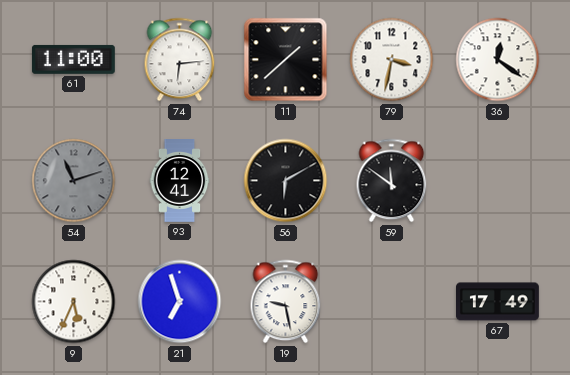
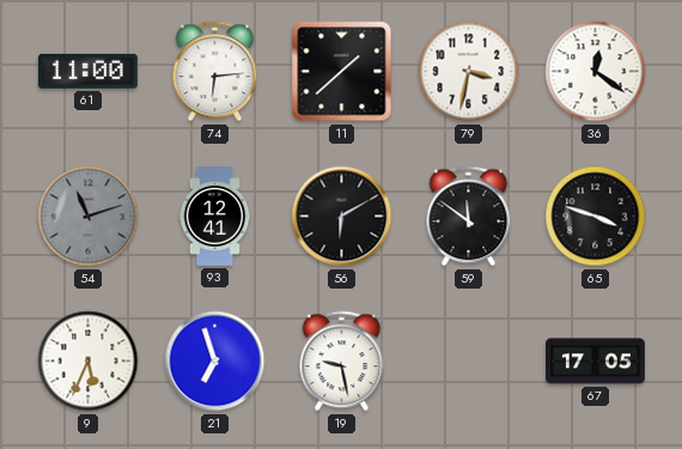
65: none -> 3:48
67: 17:49 -> 17:05
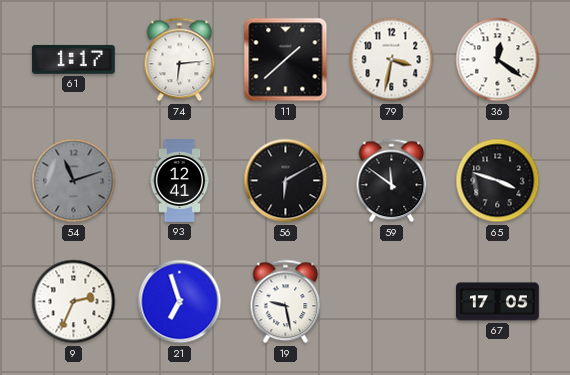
61: 11:00 -> 1:17
9: 5:34 -> 2:34
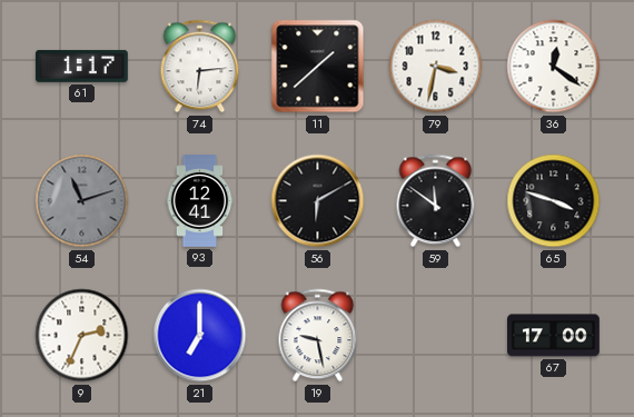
21: 6:57 -> 7:00
67: 17:05 -> 17:00
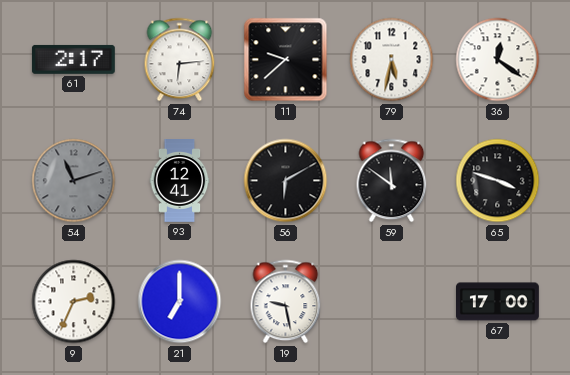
61: 1:17 -> 2:17
11: 1:38 -> 9:38
79: 3:32 -> 5:32
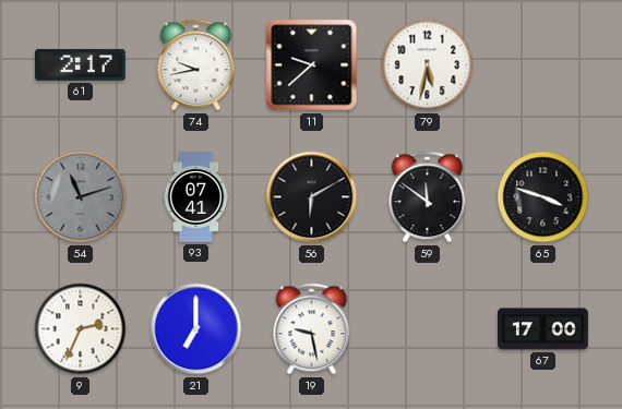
74: 6:14 -> 9:43
36: 12:21 -> none
93: 12:41 -> 07:41
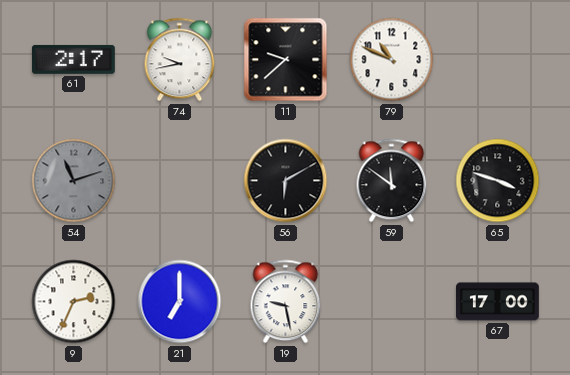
79: 5:32 -> 10:49
93: 07:41 -> none
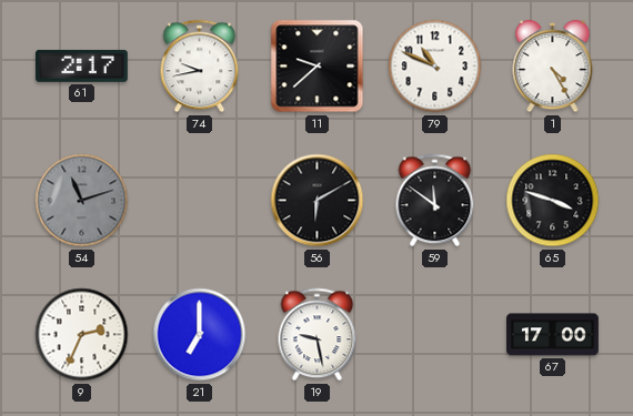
1: none -> 4:25
